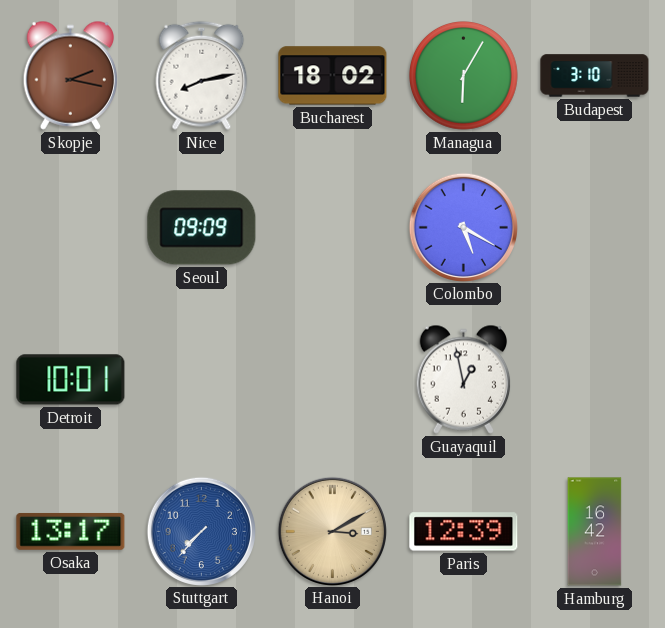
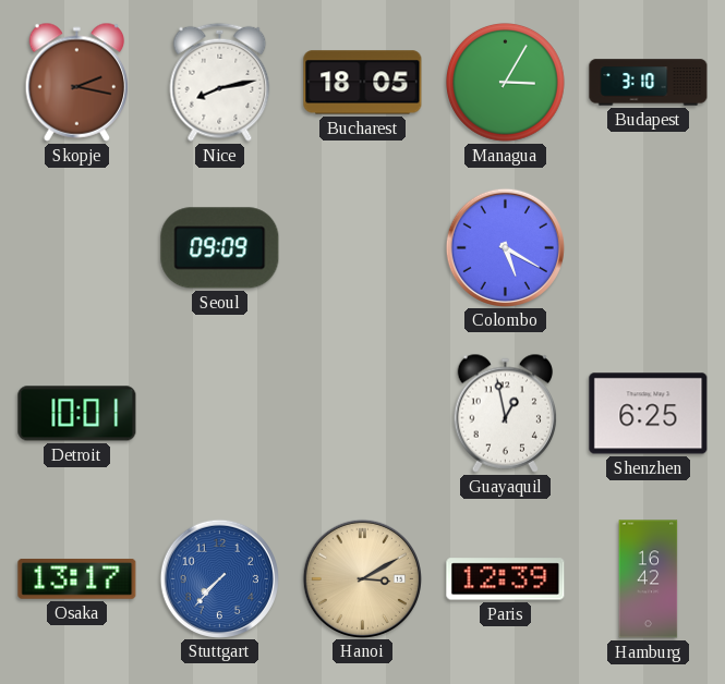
Bucharest: 18:02 -> 18:05
Managua: 6:05 -> 3:05
Shenzhen: none -> 6:25
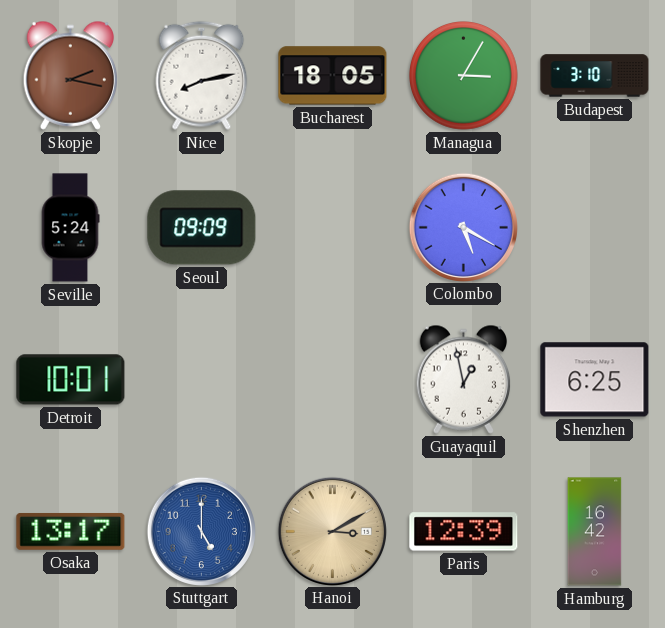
Seville: none -> 5:24
Stuttgart: 7:37 -> 5:00
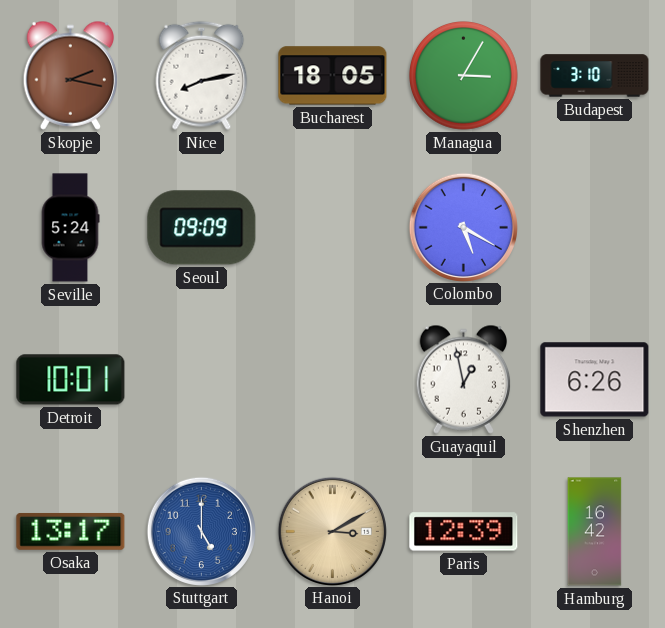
Shenzhen: 6:25 -> 6:26
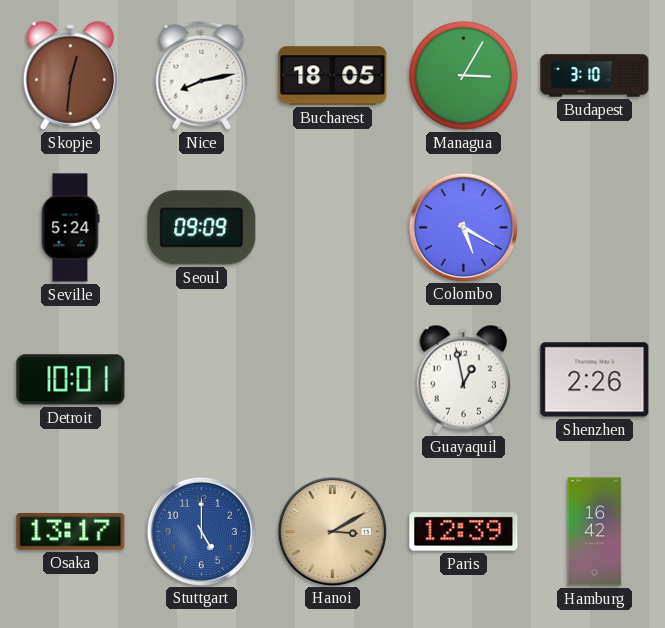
Skopje: 2:17 -> 12:31
Shenzhen: 6:26 -> 2:26
